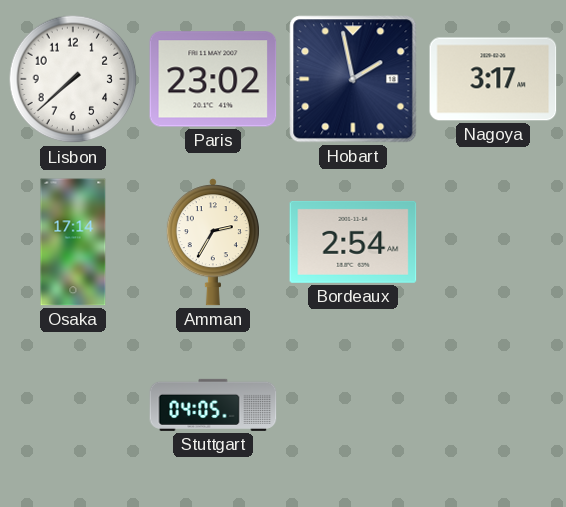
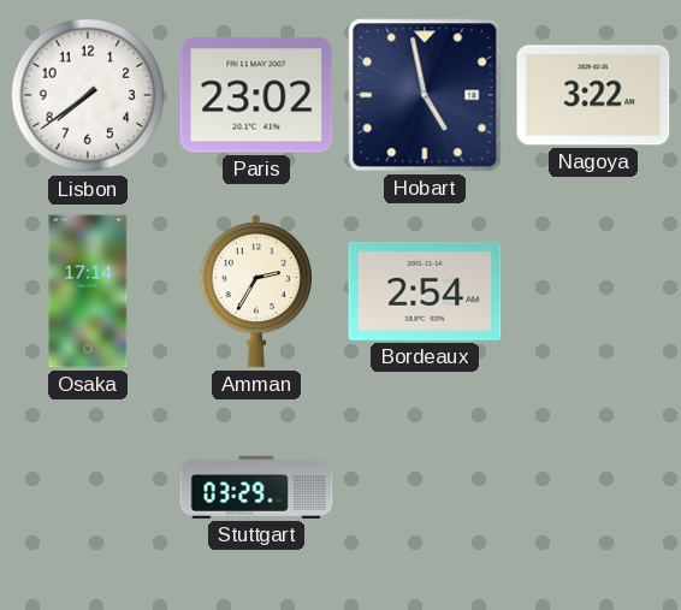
Lisbon: 7:38 -> 7:39
Hobart: 1:58 -> 4:58
Nagoya: 3:17 -> 3:22
Stuttgart: 04:05 -> 03:29
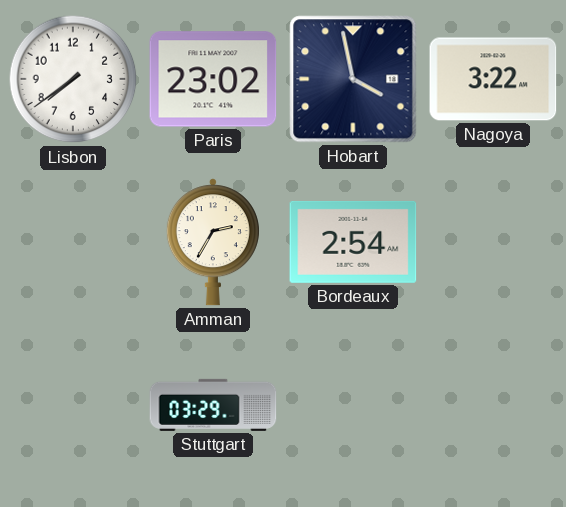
Hobart: 4:58 -> 3:58
Osaka: 17:14 -> none
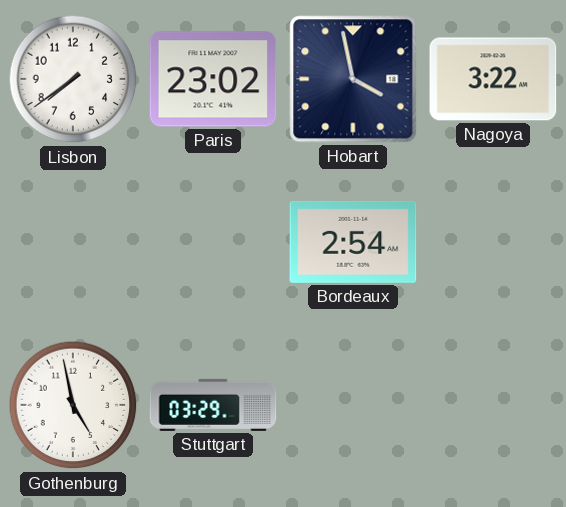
Amman: 2:35 -> none
Gothenburg: none -> 4:58
